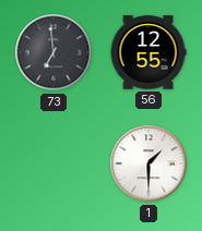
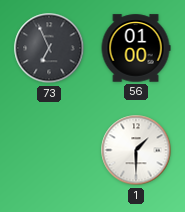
73: 6:59 -> 6:56
56: 12:55 -> 01:00
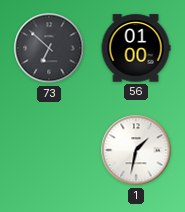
73: 6:56 -> 6:52
1: 1:30 -> 1:32
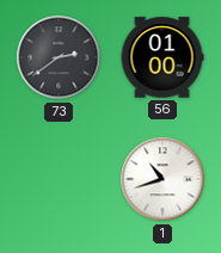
73: 6:52 -> 2:39
1: 1:32 -> 10:42
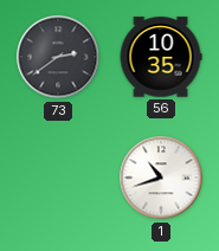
56: 01:00 -> 10:35
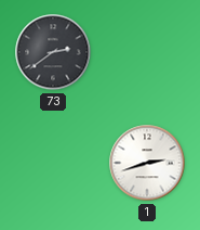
56: 10:35 -> none
1: 10:42 -> 2:42
